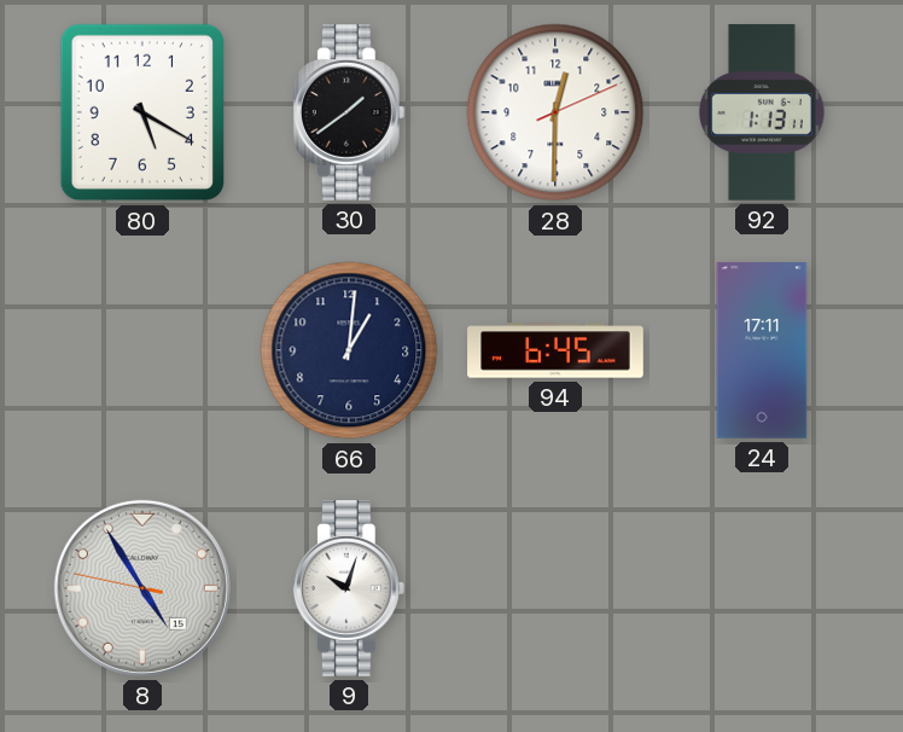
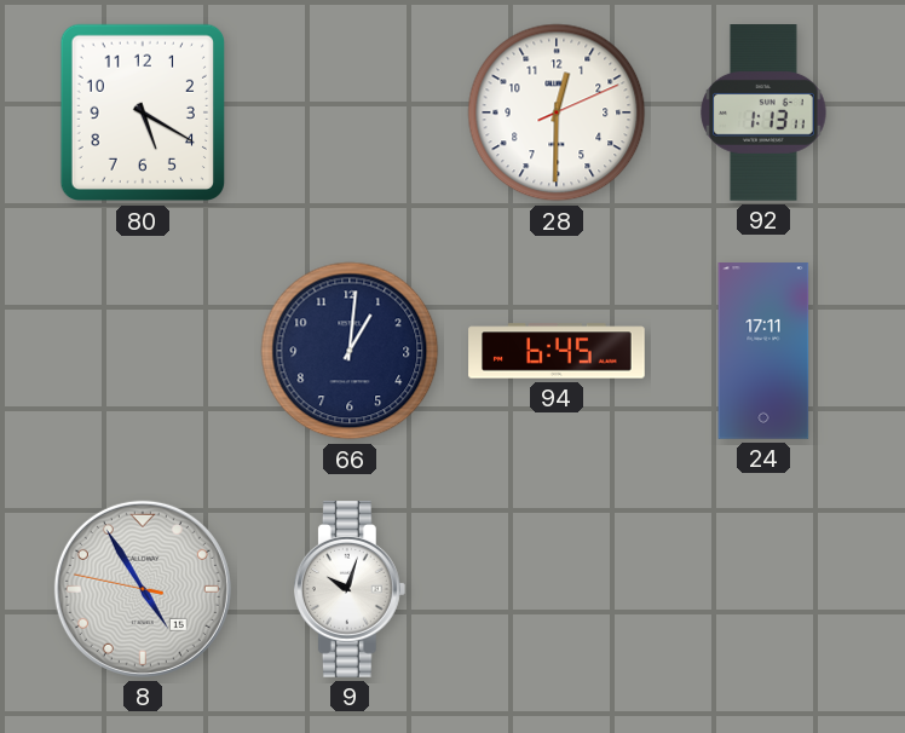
30: 1:39 -> none
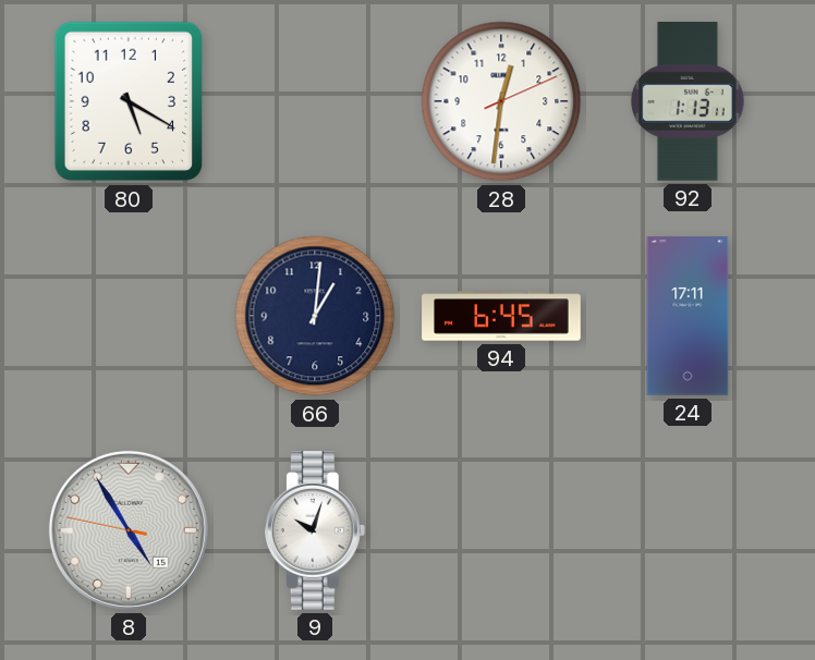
28: 12:30 -> 12:31
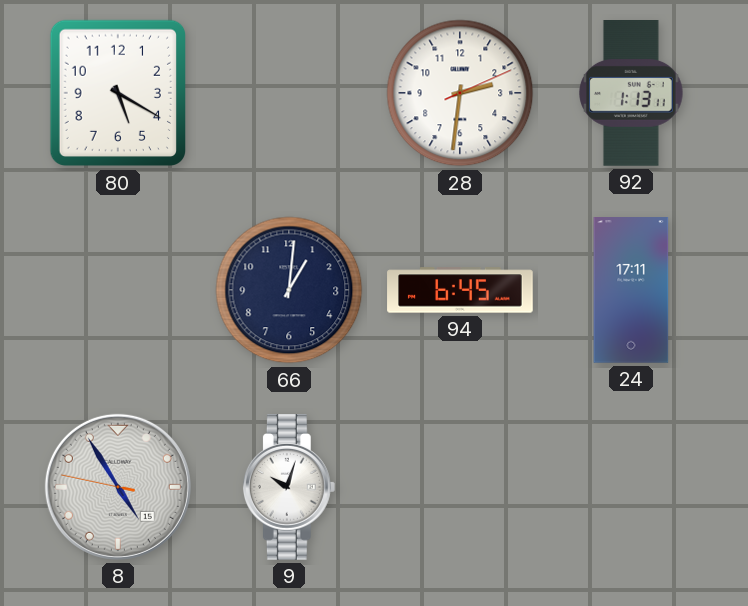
28: 12:31 -> 2:31
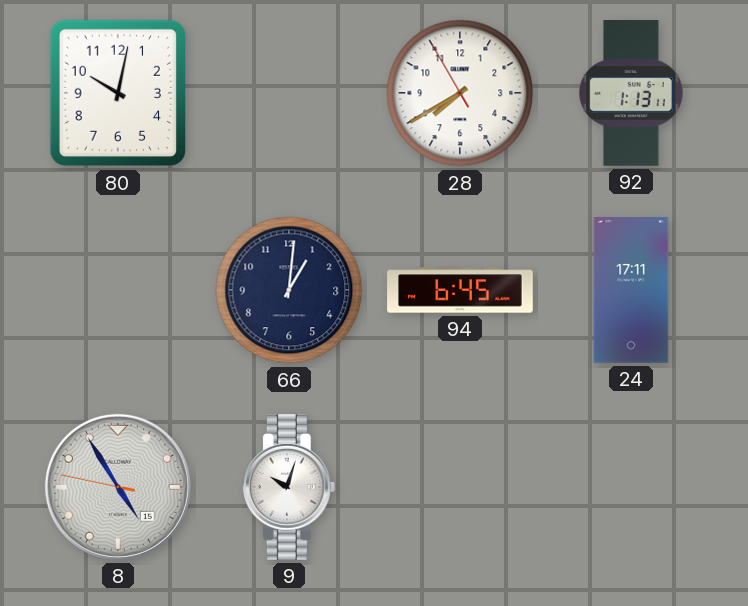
80: 5:20 -> 10:02
28: 2:31 -> 7:39
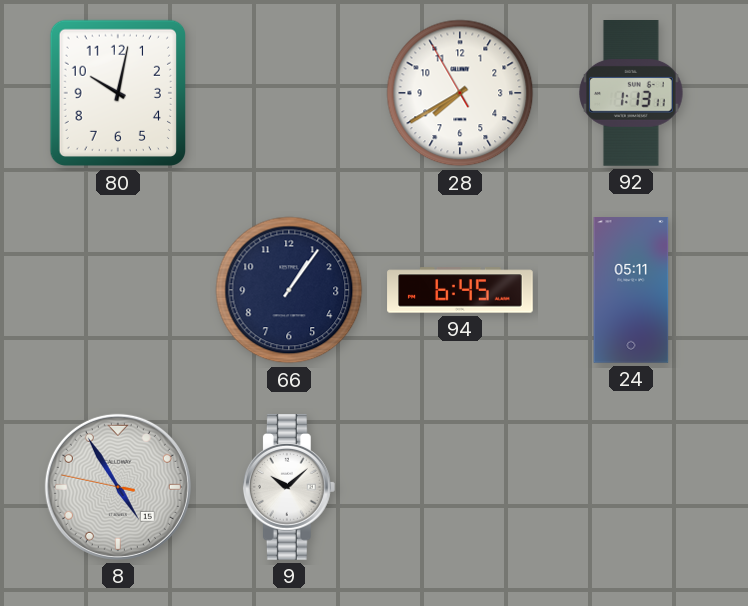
66: 1:01 -> 1:06
24: 17:11 -> 05:11
9: 10:03 -> 10:08
